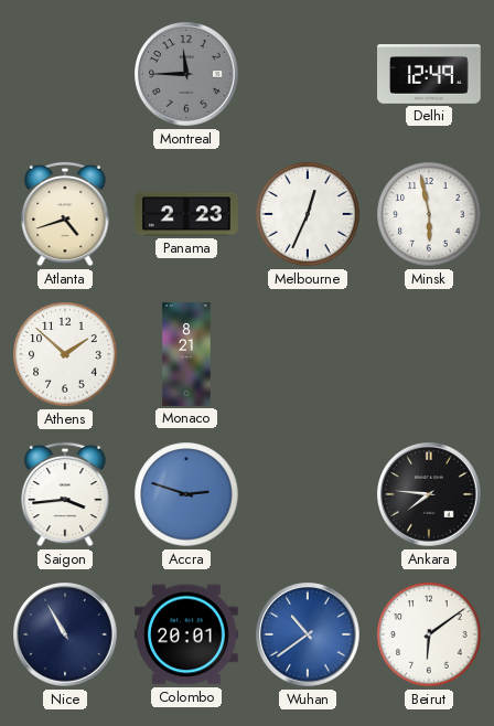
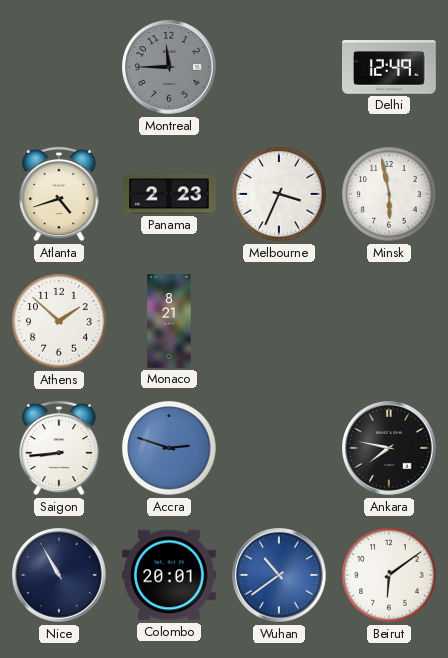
Melbourne: 12:34 -> 3:34
Saigon: 3:44 -> 8:44
Ankara: 7:46 -> 7:47
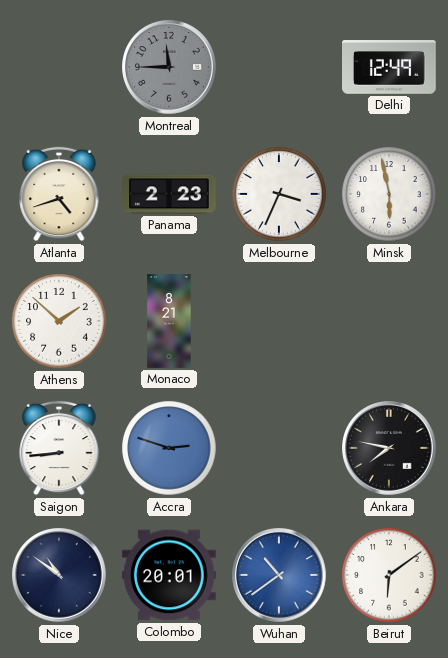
Nice: 10:55 -> 10:51
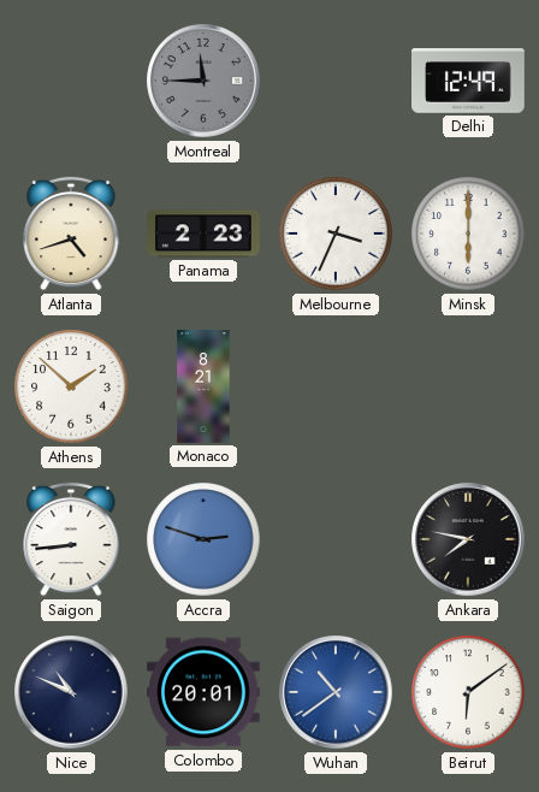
Minsk: 5:58 -> 6:00
Nice: 10:51 -> 10:49
